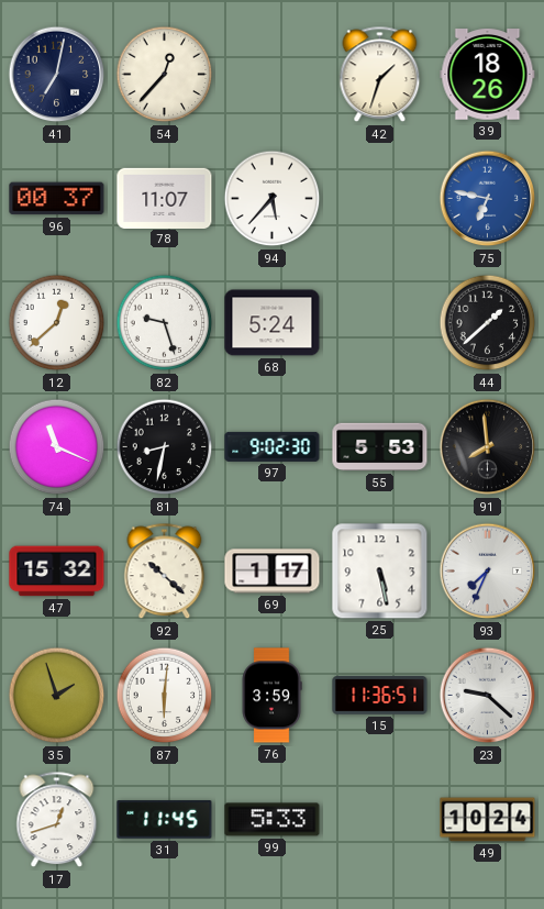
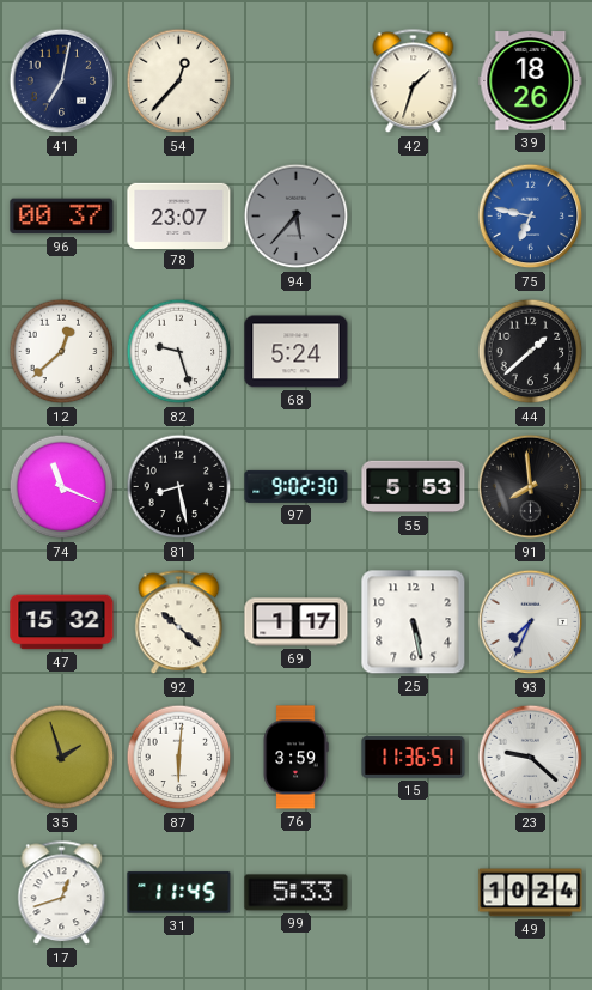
78: 11:07 -> 23:07
94 dial: white -> grey
81: 8:32 -> 8:28
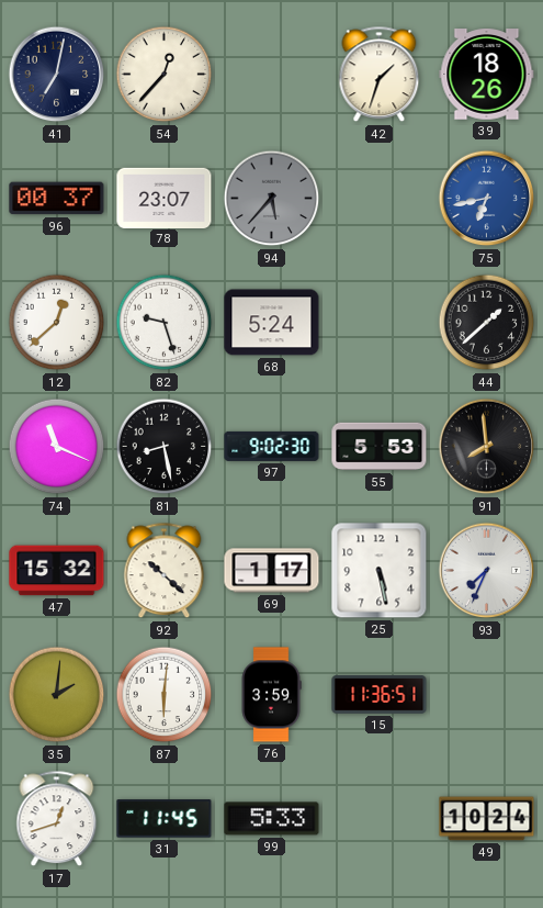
75: 6:47 -> 6:43
35: 1:57 -> 2:01
23: 9:22 -> none
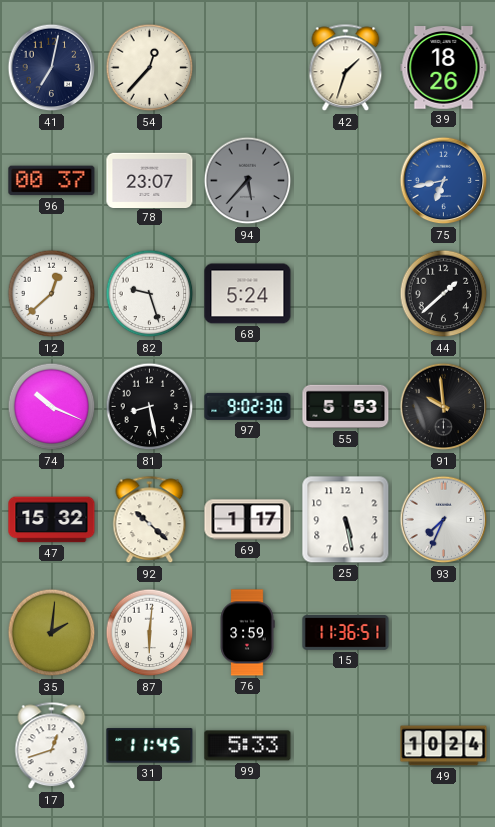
74: 11:19 -> 10:19
91: 7:59 -> 9:59
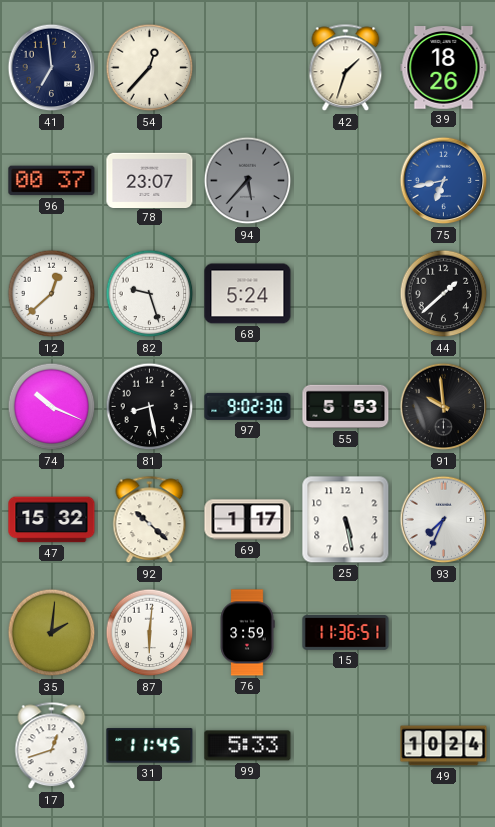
41: 7:02 -> 6:59
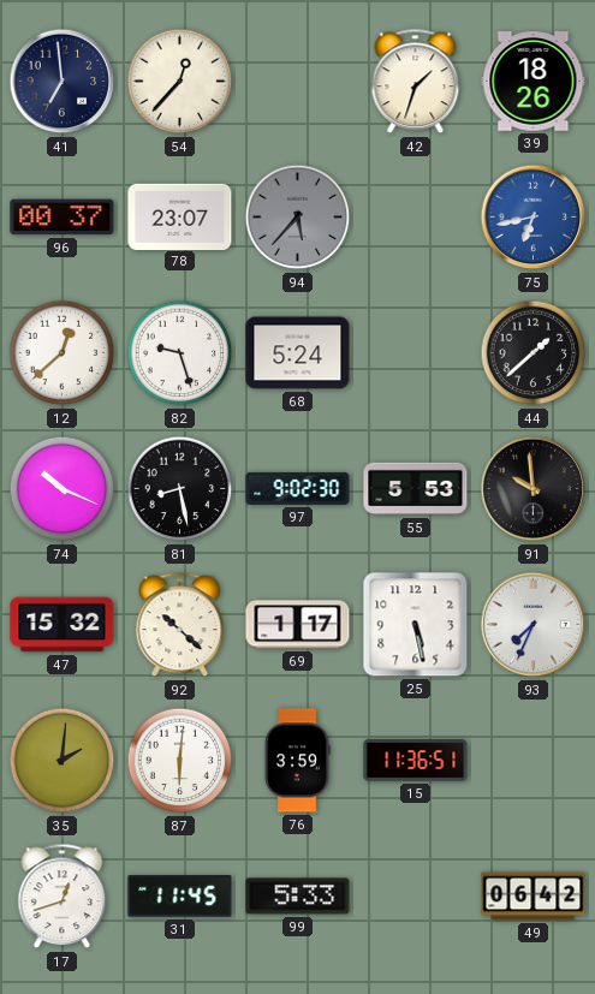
49: 10:24 -> 06:42
